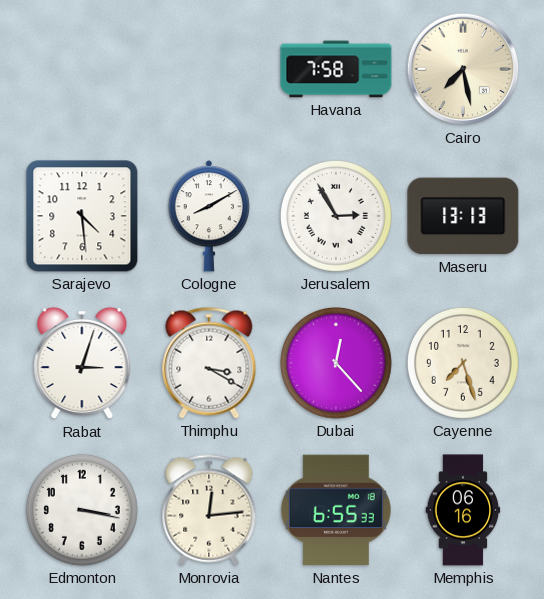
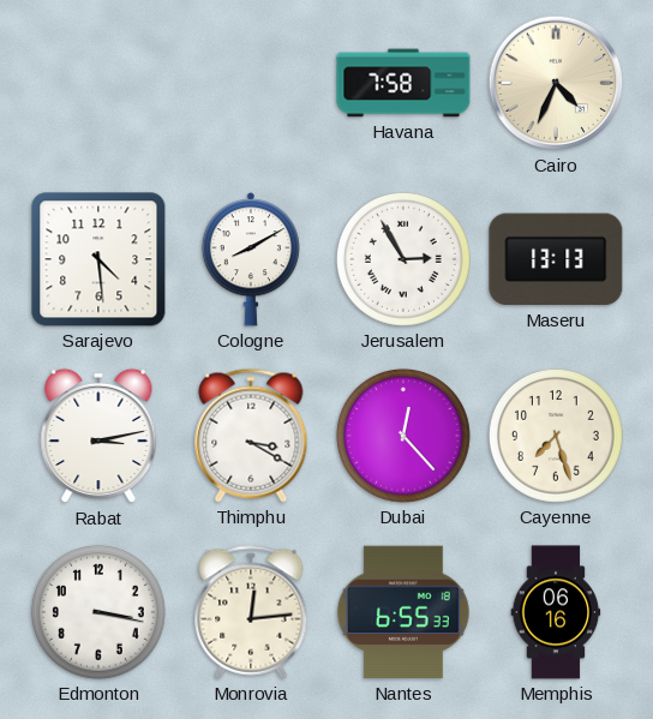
Cairo: 7:28 -> 4:34
Rabat: 3:03 -> 3:13
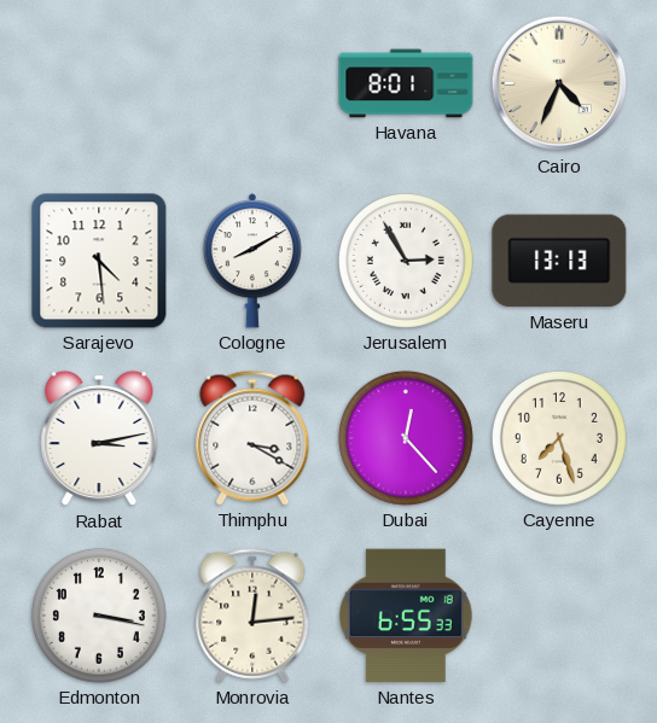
Havana: 7:58 -> 8:01
Memphis: 06:16 -> none
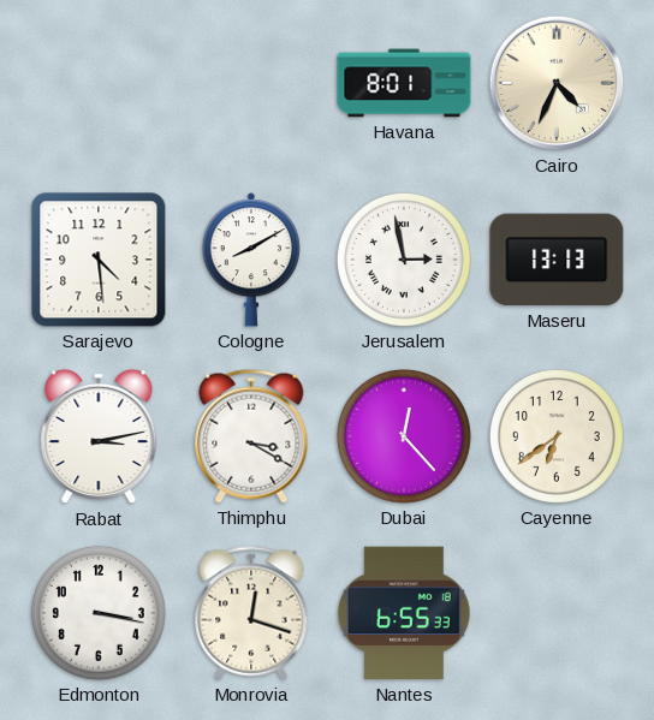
Jerusalem: 2:55 -> 2:58
Cayenne: 7:27 -> 6:39
Monrovia: 12:14 -> 12:18
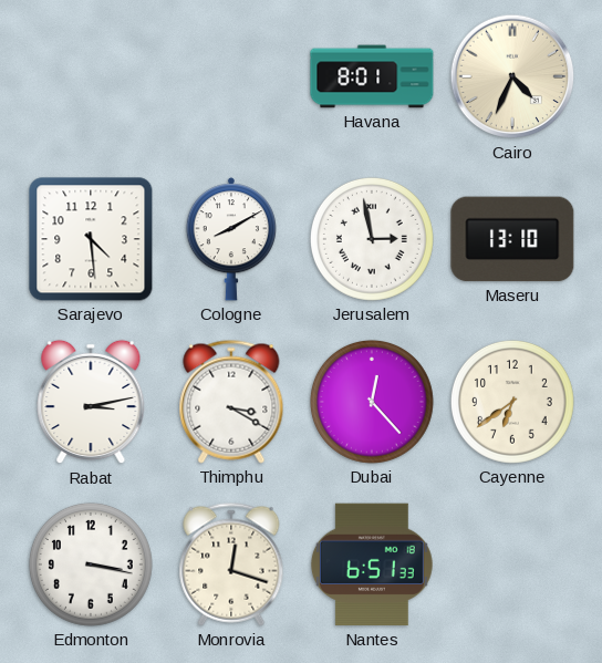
Maseru: 13:13 -> 13:10
Nantes: 6:55 -> 6:51
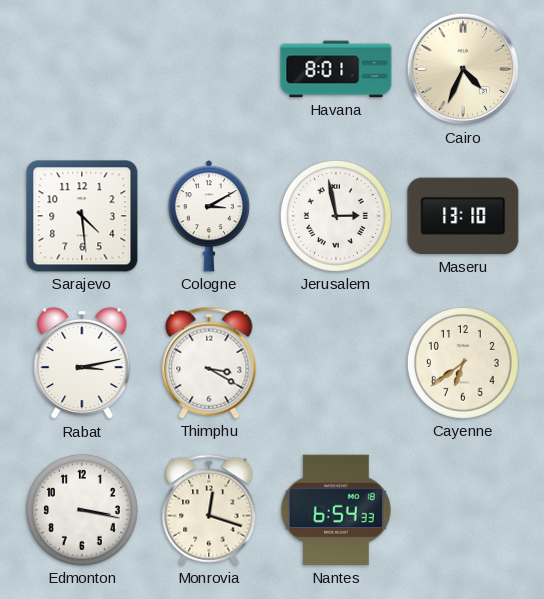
Cologne: 8:10 -> 3:10
Dubai: 12:23 -> none
Nantes: 6:51 -> 6:54
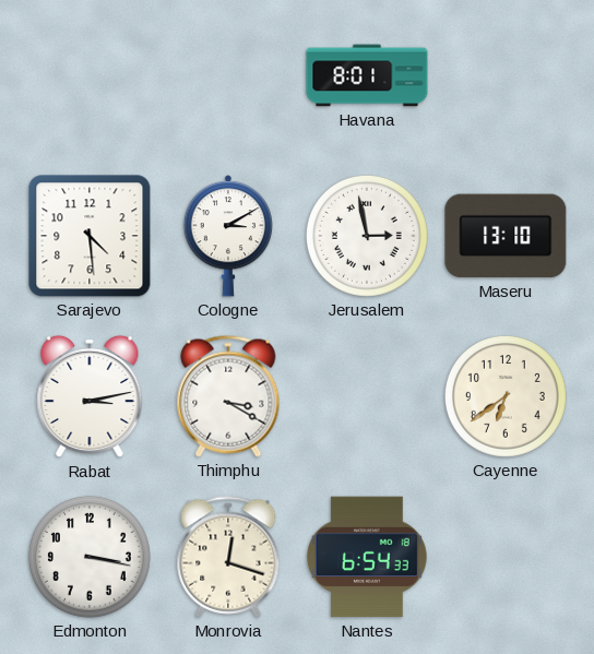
Cairo: 4:34 -> none
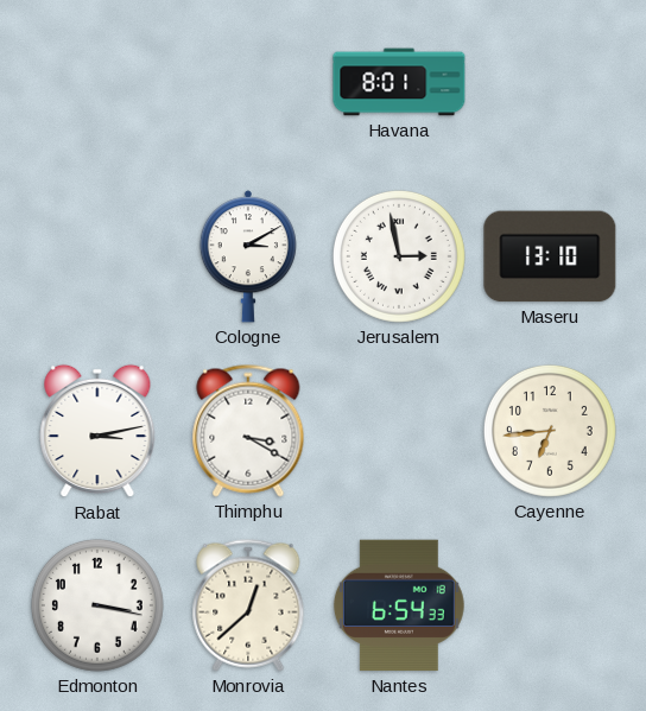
Sarajevo: 4:29 -> none
Cayenne: 6:39 -> 6:44
Monrovia: 12:18 -> 12:38
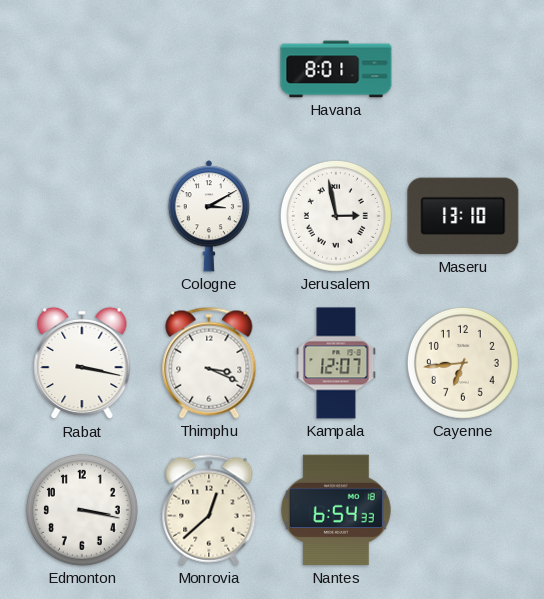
Rabat: 3:13 -> 3:17
Thimphu: 3:20 -> 3:19
Kampala: none -> 12:07
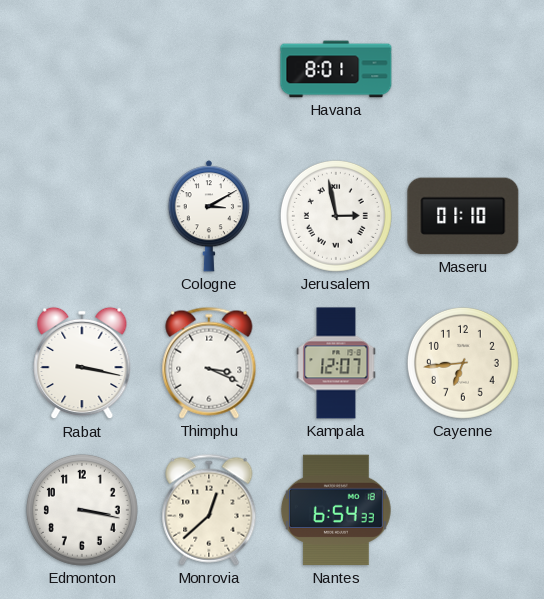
Maseru: 13:10 -> 01:10
